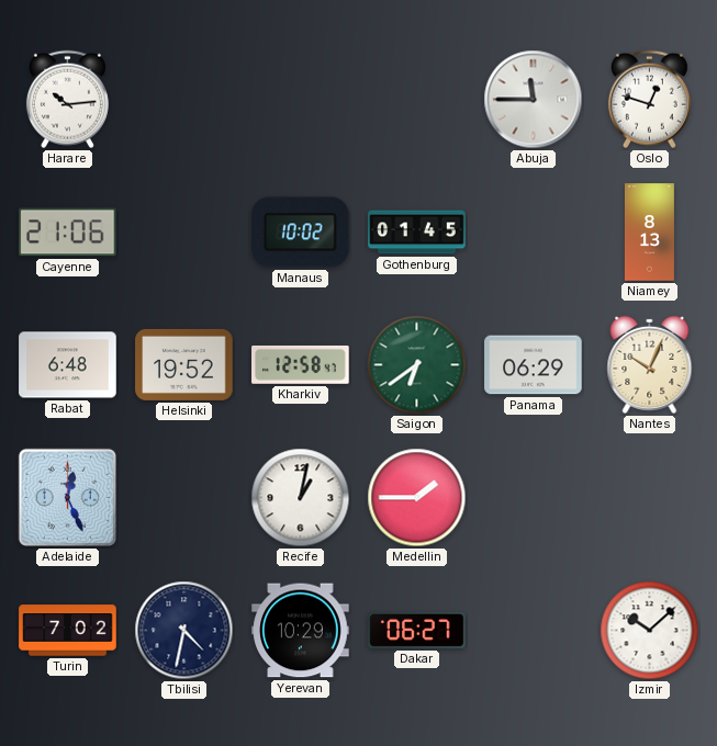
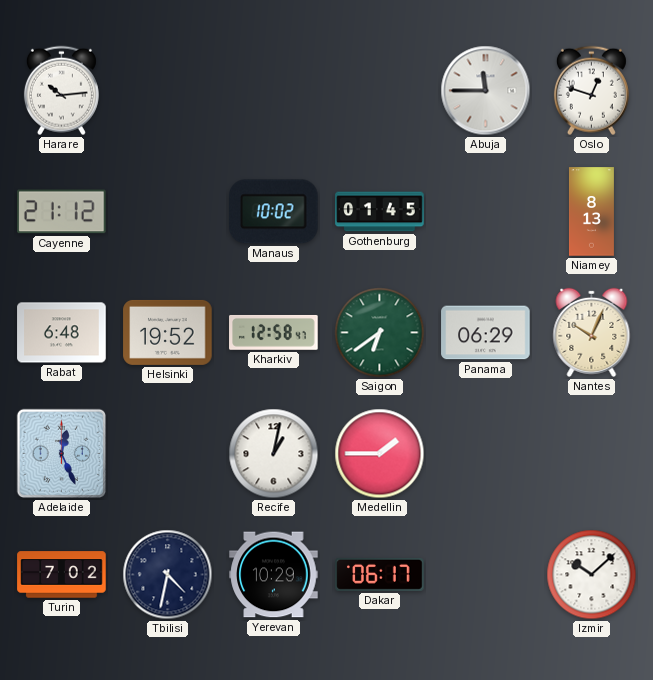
Cayenne: 21:06 -> 21:12
Dakar: 06:27 -> 06:17
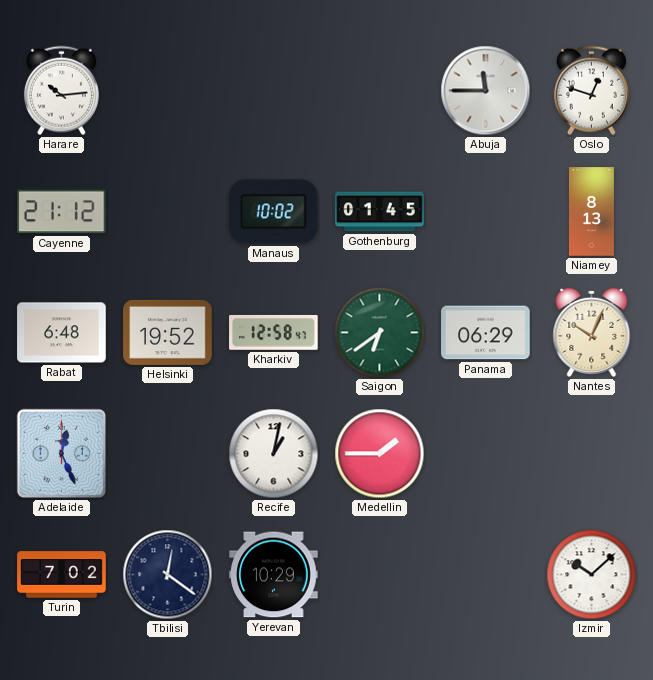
Tbilisi: 4:32 -> 12:21
Dakar: 06:17 -> none
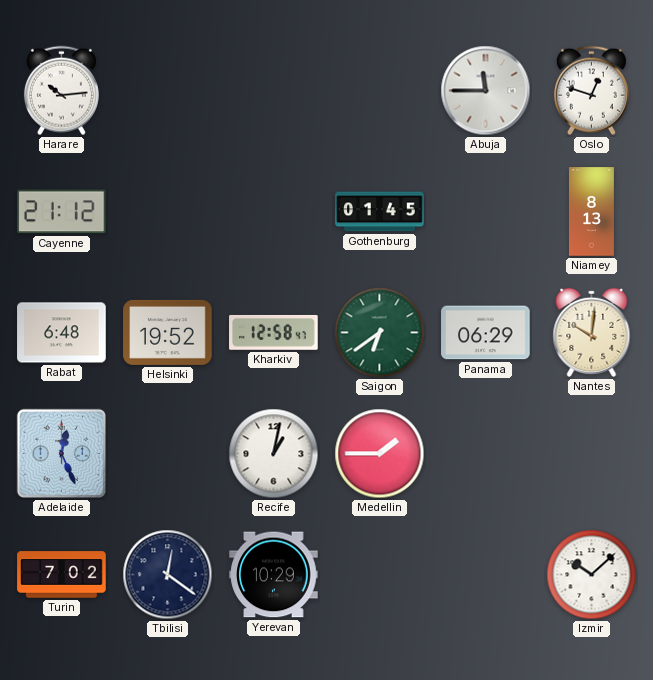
Manaus: 10:02 -> none
Nantes: 10:04 -> 10:01
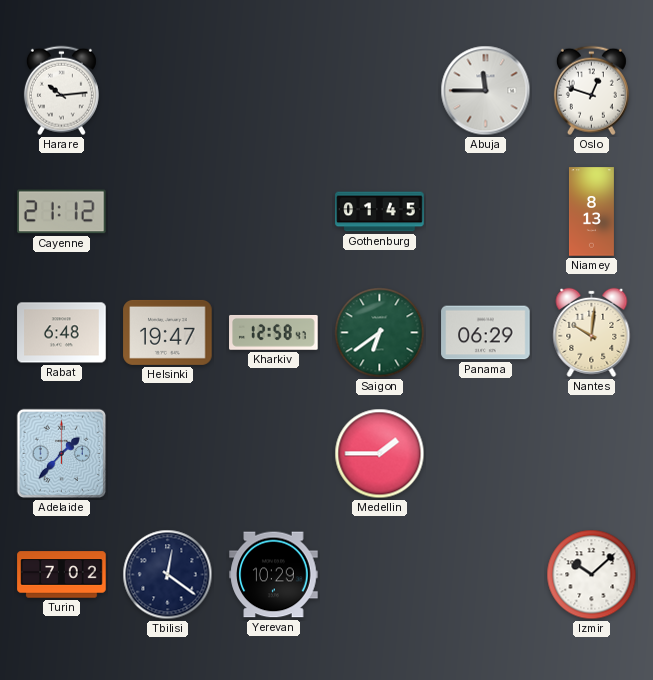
Helsinki: 19:52 -> 19:47
Adelaide: 12:26 -> 1:37
Recife: 1:02 -> none
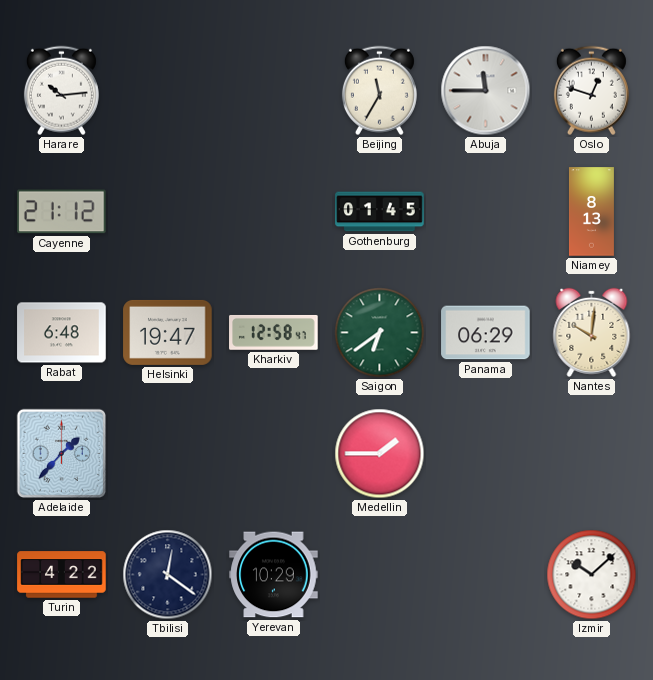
Beijing: none -> 11:35
Turin: 7:02 -> 4:22
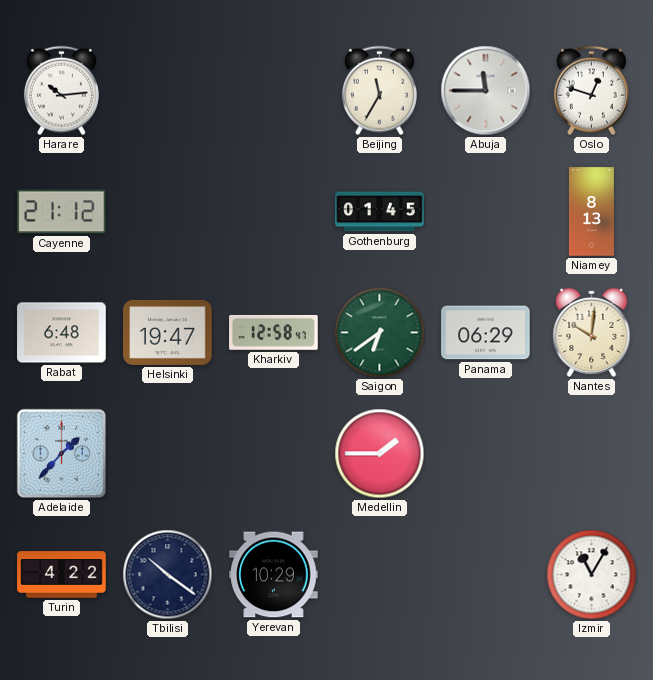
Tbilisi: 12:21 -> 10:21
Izmir: 10:08 -> 11:05
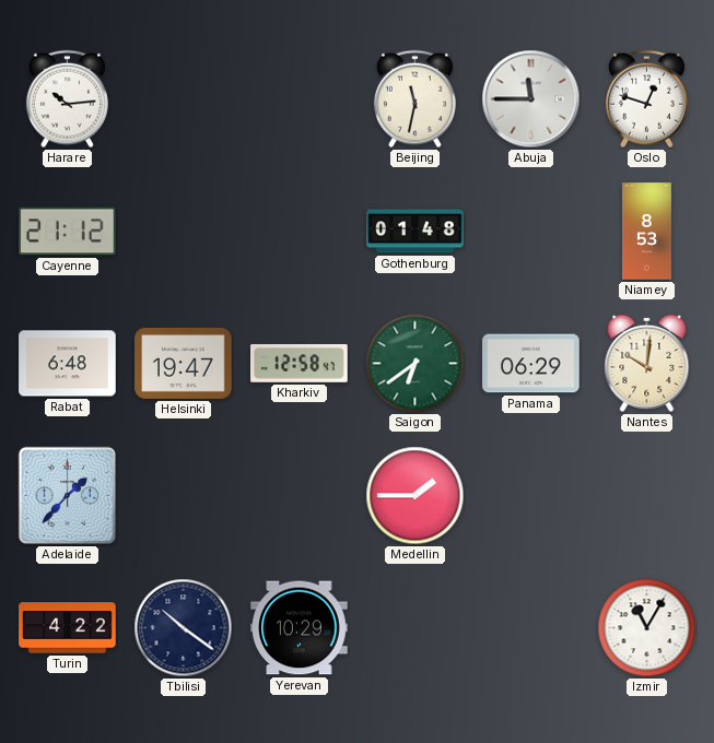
Beijing: 11:35 -> 11:32
Gothenburg: 01:45 -> 01:48
Niamey: 8:13 -> 8:53
